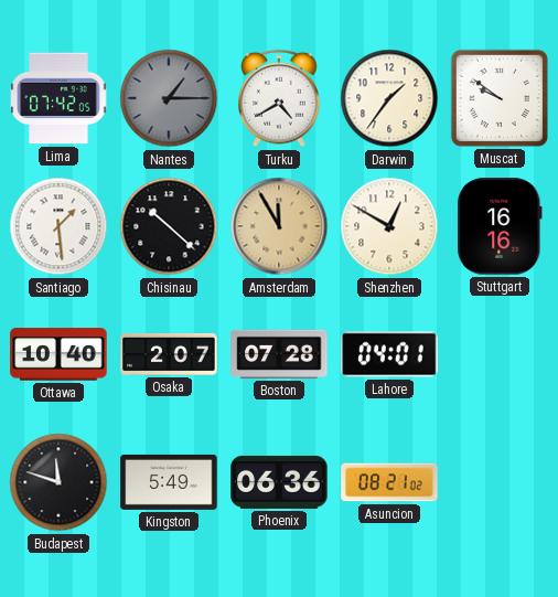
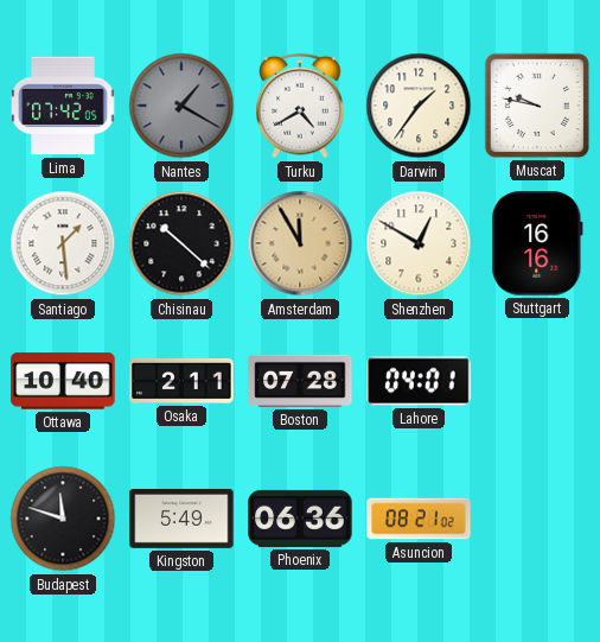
Nantes: 1:15 -> 1:20
Muscat: 9:51 -> 9:47
Osaka: 2:07 -> 2:11
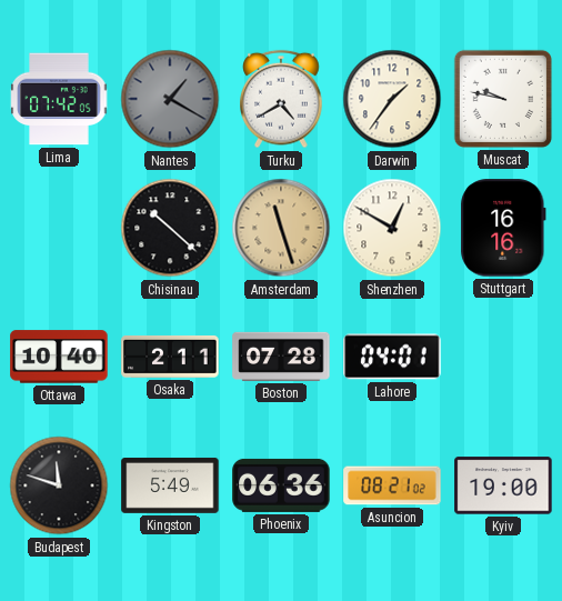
Santiago: 1:29 -> none
Amsterdam: 11:55 -> 11:27
Kyiv: none -> 19:00
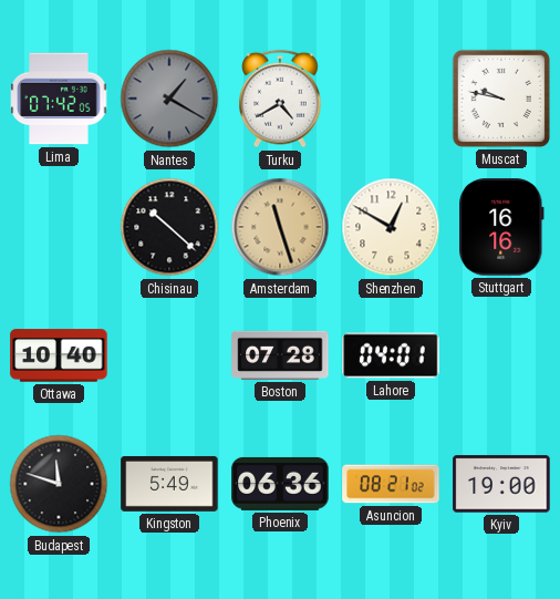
Darwin: 1:36 -> none
Osaka: 2:11 -> none
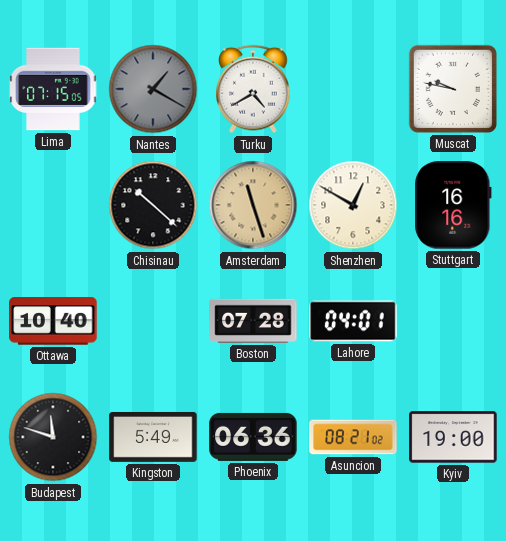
Lima: 07:42 -> 07:15
